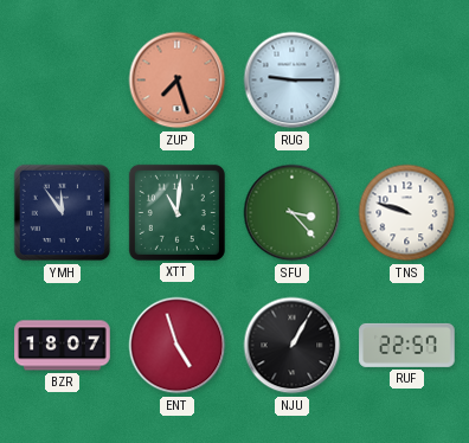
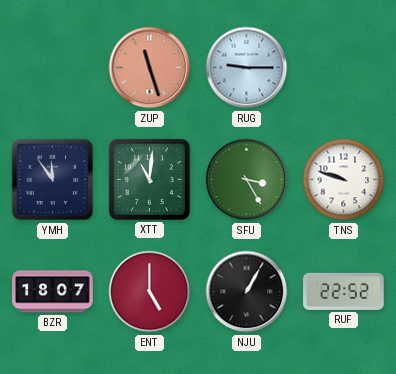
ZUP: 7:27 -> 11:27
SFU: 3:23 -> 3:25
ENT: 4:57 -> 5:00
RUF: 22:57 -> 22:52
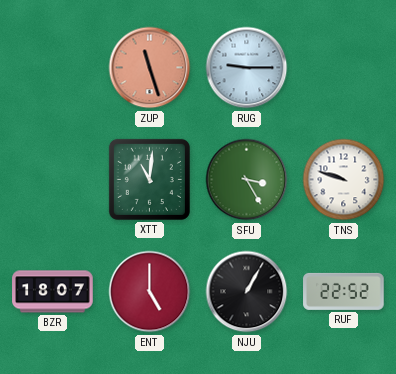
YMH: 11:54 -> none
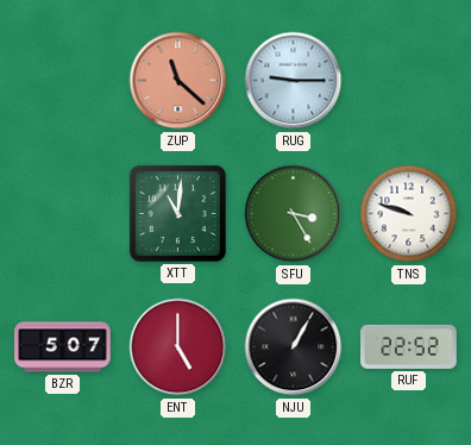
ZUP: 11:27 -> 11:22
BZR: 18:07 -> 5:07
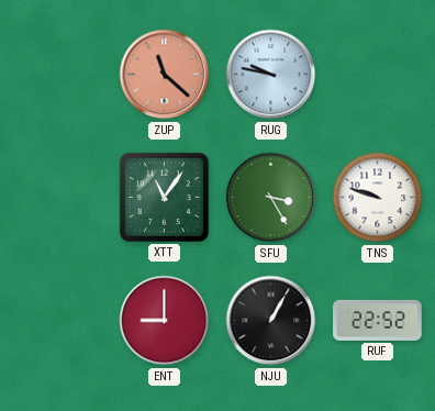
RUG: 9:15 -> 9:47
XTT: 11:01 -> 11:06
BZR: 5:07 -> none
ENT: 5:00 -> 9:00
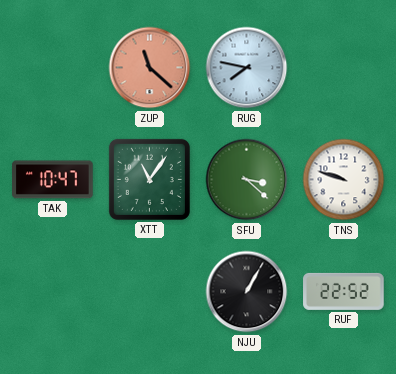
RUG: 9:47 -> 7:47
TAK: none -> 10:47
SFU: 3:25 -> 3:22
ENT: 9:00 -> none
